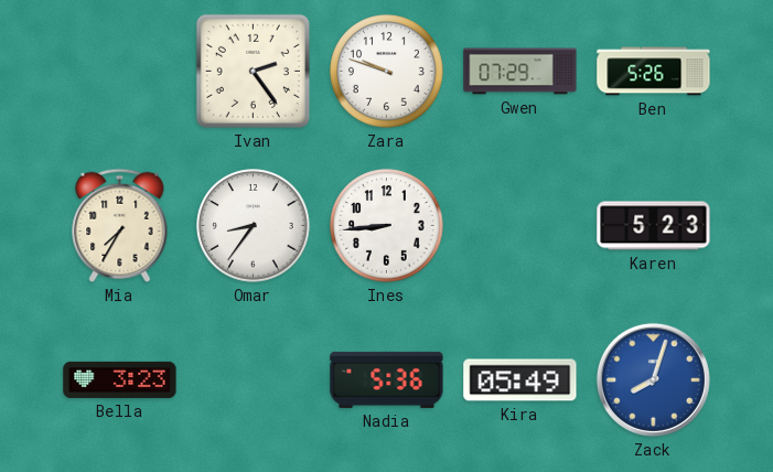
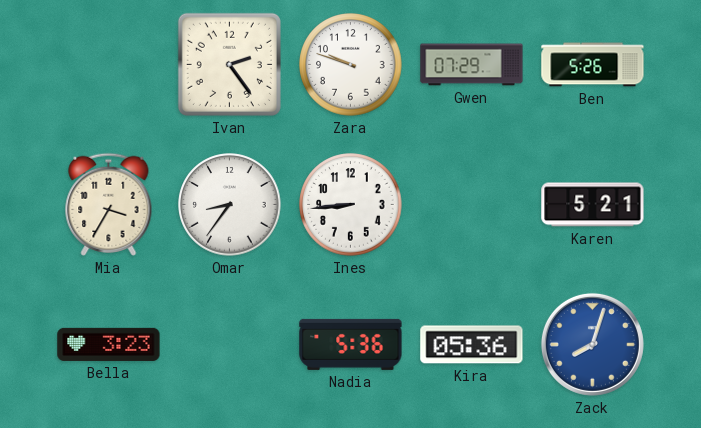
Mia: 7:35 -> 3:35
Karen: 5:23 -> 5:21
Kira: 05:49 -> 05:36
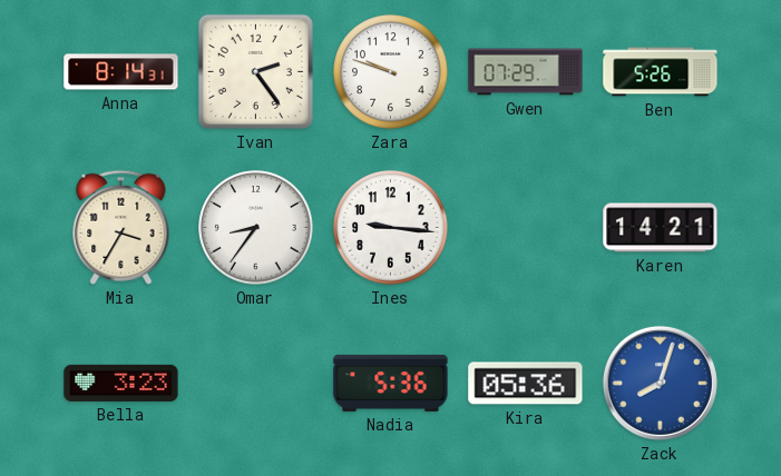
Anna: none -> 8:14
Ines: 8:44 -> 9:16
Karen: 5:21 -> 14:21
